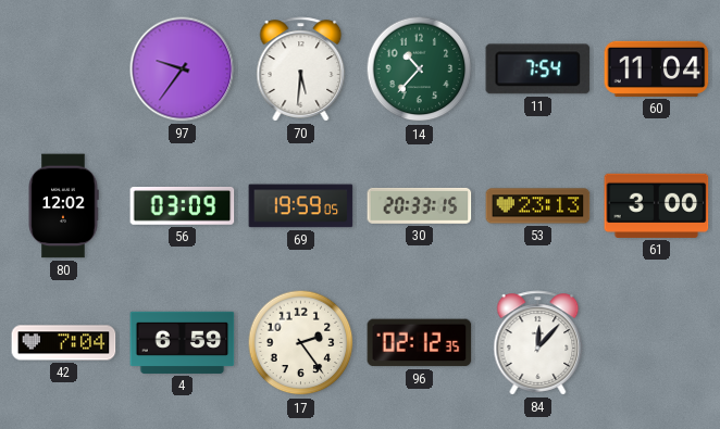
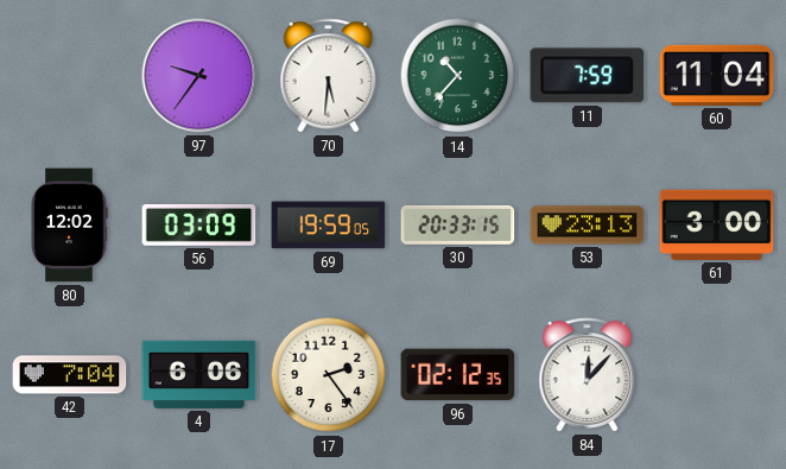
11: 7:54 -> 7:59
4: 6:59 -> 6:06
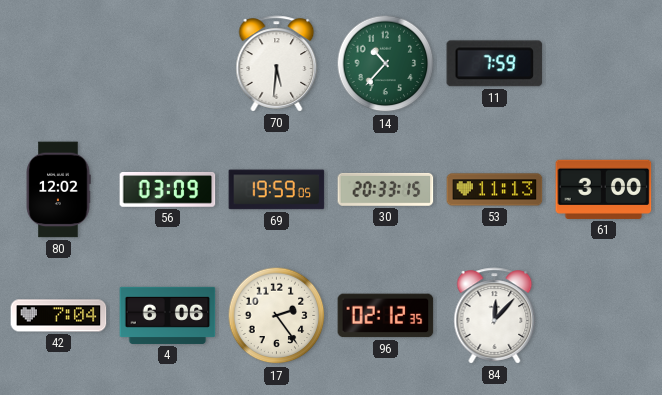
97: 9:36 -> none
60: 11:04 -> none
53: 23:13 -> 11:13
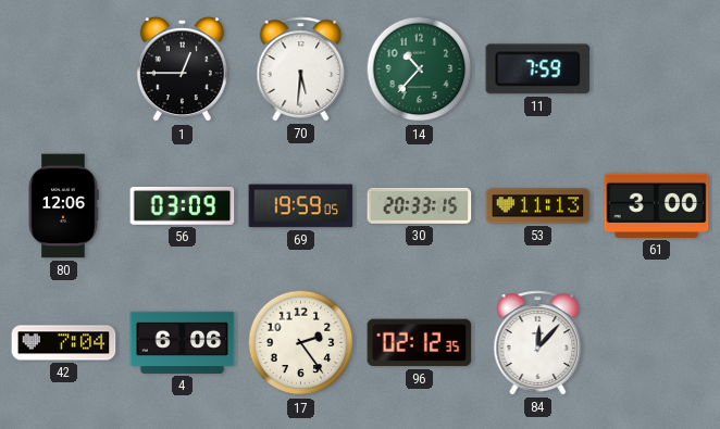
1: none -> 12:45
80: 12:02 -> 12:06
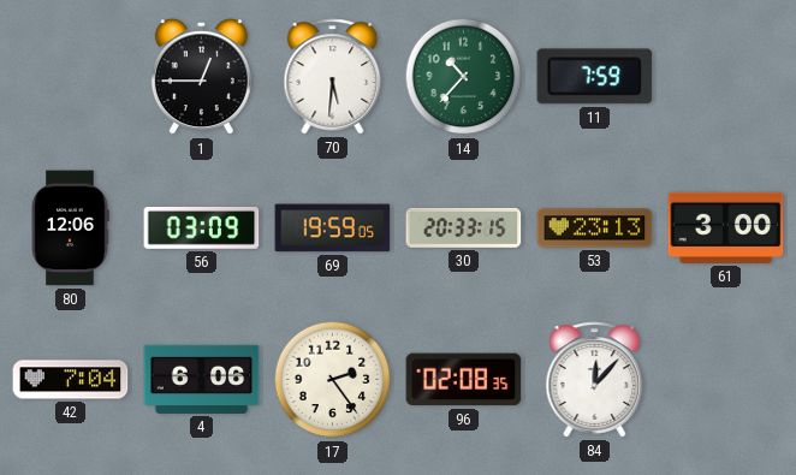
53: 11:13 -> 23:13
96: 02:12 -> 02:08
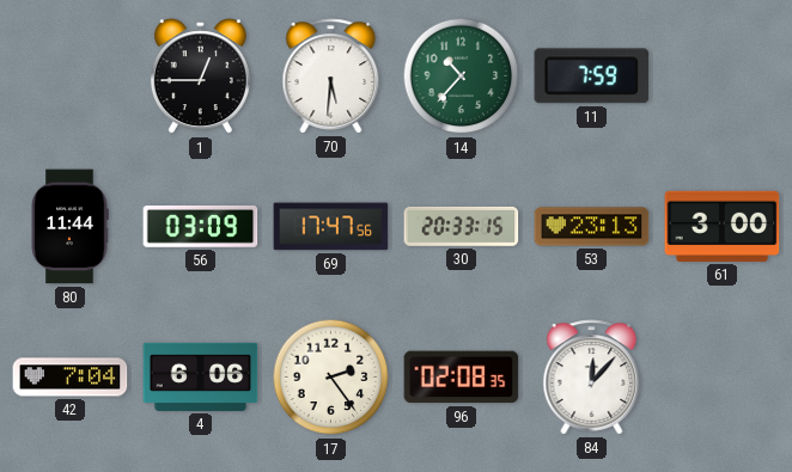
80: 12:06 -> 11:44
69: 19:59 -> 17:47
